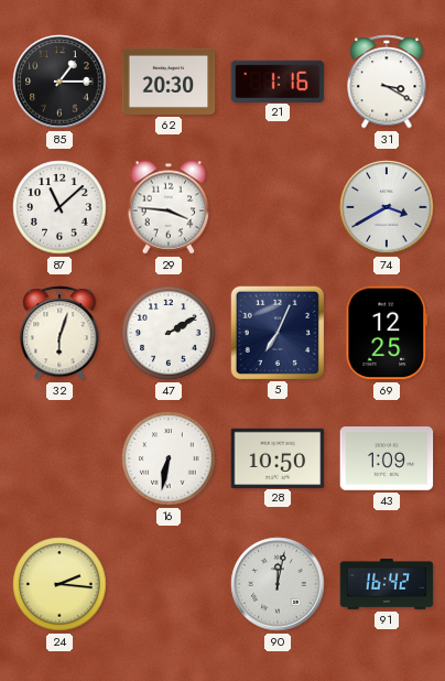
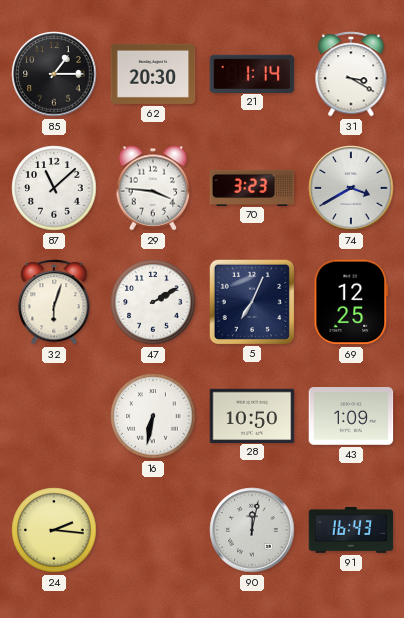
21: 1:16 -> 1:14
70: none -> 3:23
91: 16:42 -> 16:43
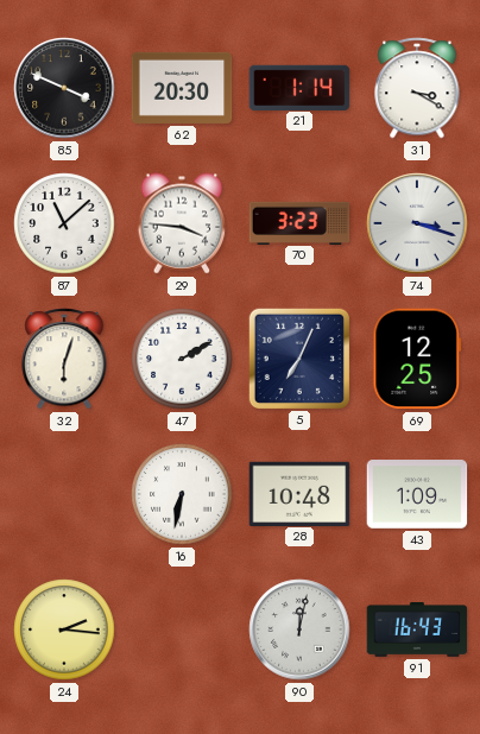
85: 1:15 -> 3:49
74: 3:40 -> 3:18
28: 10:50 -> 10:48
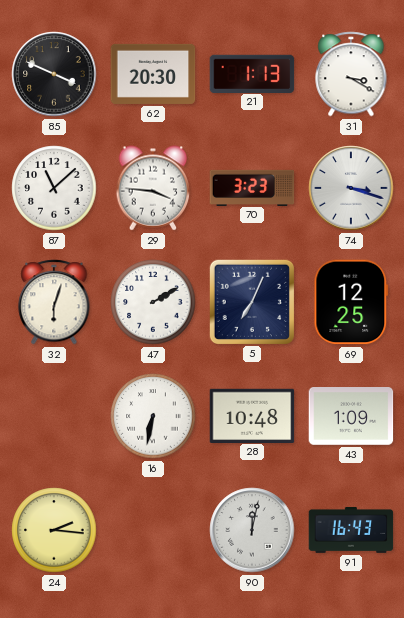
21: 1:14 -> 1:13
